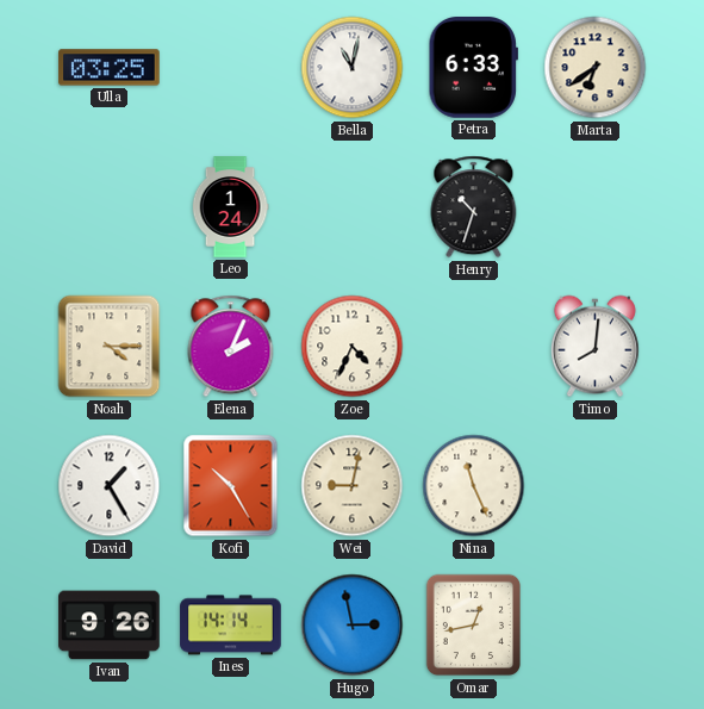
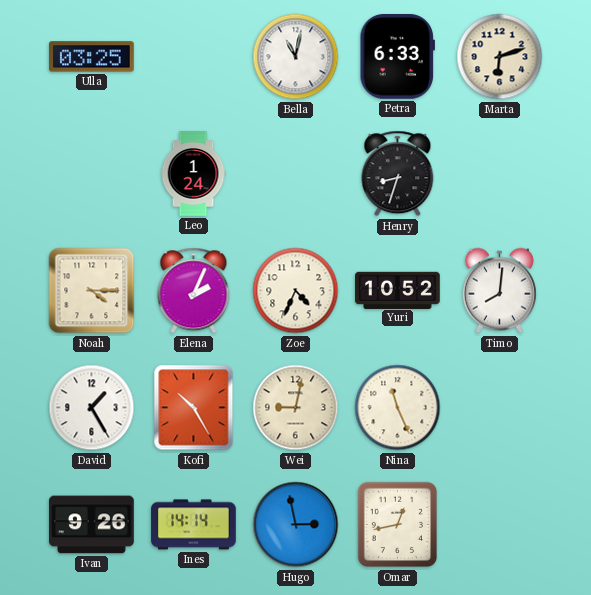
Marta: 6:39 -> 6:12
Henry: 10:33 -> 8:33
Yuri: none -> 10:52
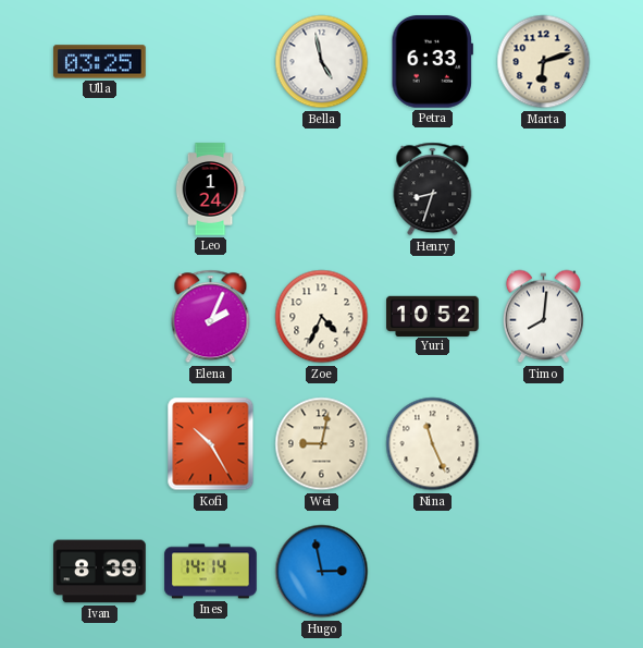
Bella: 11:02 -> 4:58
Noah: 4:15 -> none
David: 1:25 -> none
Ivan: 9:26 -> 8:39
Omar: 12:43 -> none
